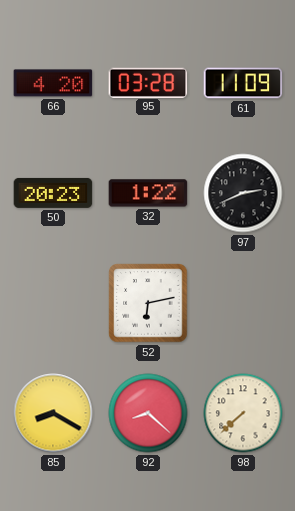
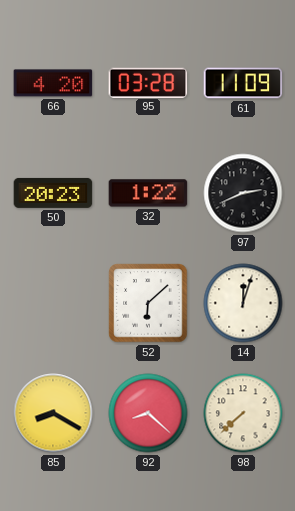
52: 6:13 -> 6:08
14: none -> 12:03
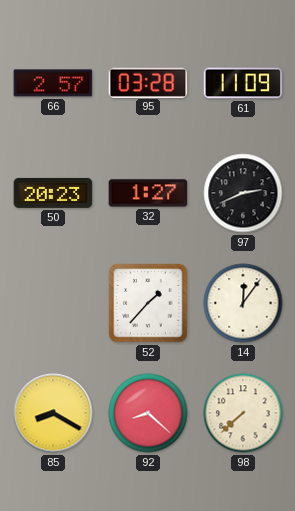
66: 4:20 -> 2:57
32: 1:22 -> 1:27
52: 6:08 -> 1:37
14: 12:03 -> 12:06
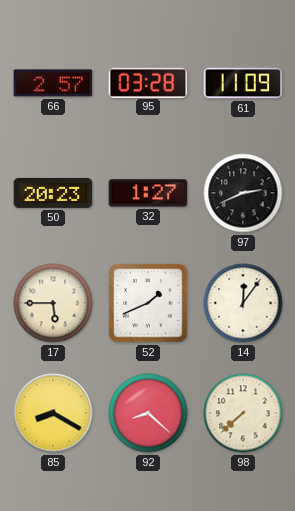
17: none -> 5:45
52: 1:37 -> 1:41
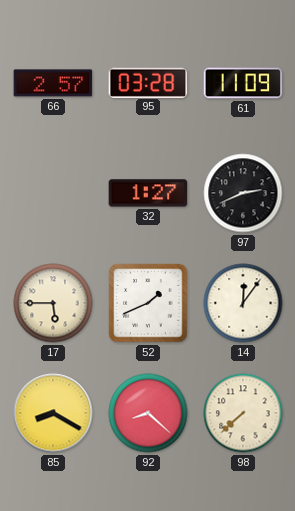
50: 20:23 -> none
